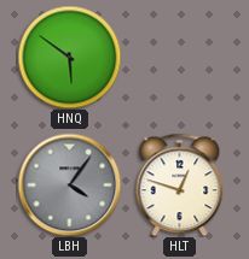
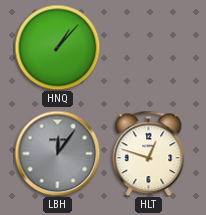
HNQ: 5:51 -> 1:07
LBH: 4:06 -> 12:06
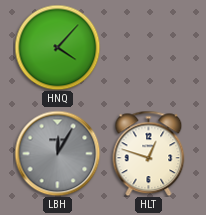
HNQ: 1:07 -> 4:07
LBH: 12:06 -> 12:05
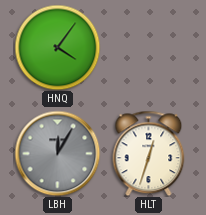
HNQ: 4:07 -> 4:06
HLT: 12:48 -> 12:33
